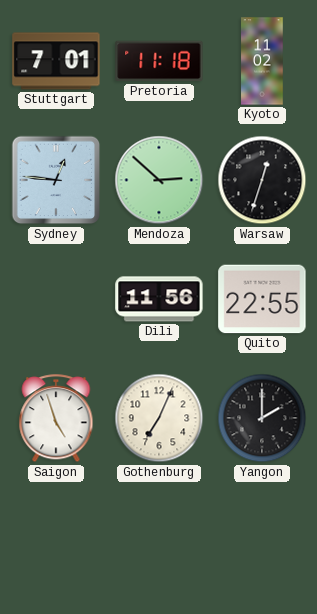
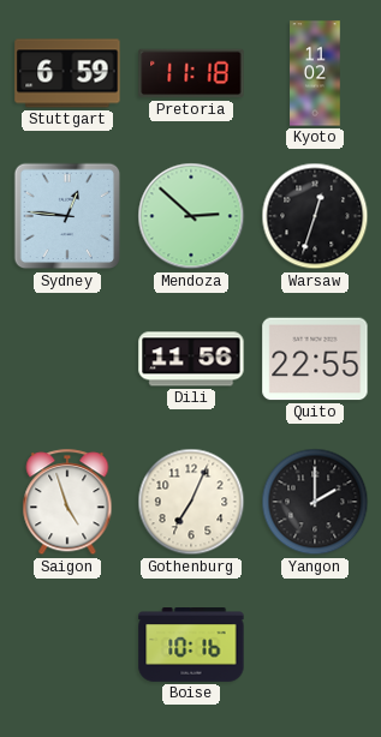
Stuttgart: 7:01 -> 6:59
Boise: none -> 10:16
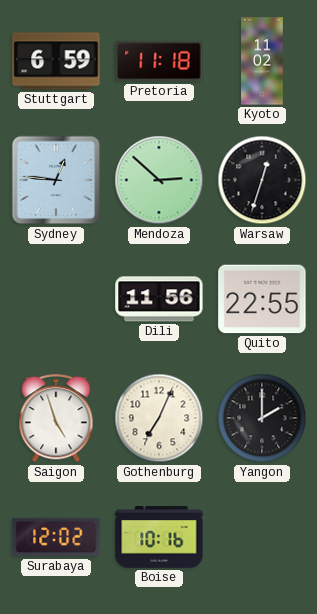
Surabaya: none -> 12:02
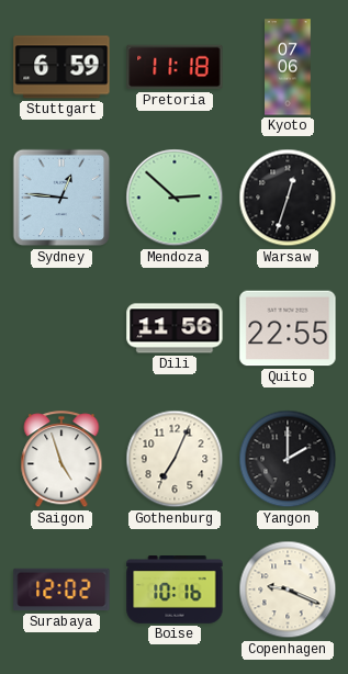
Kyoto: 11:02 -> 07:06
Copenhagen: none -> 9:19
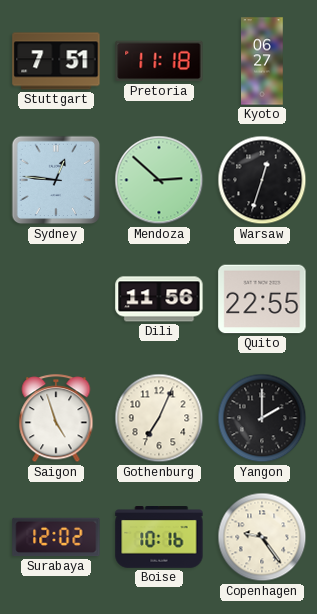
Stuttgart: 6:59 -> 7:51
Kyoto: 07:06 -> 06:27
Copenhagen: 9:19 -> 9:24
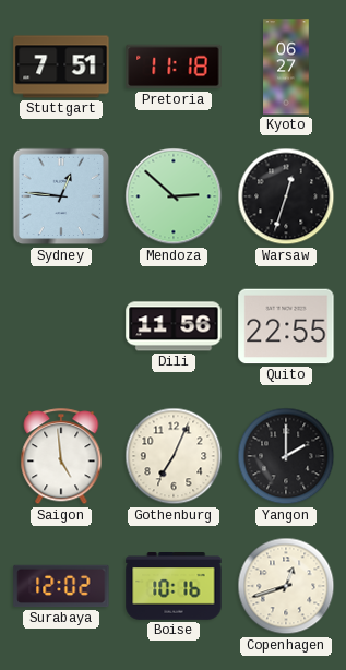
Saigon: 4:57 -> 4:59
Copenhagen: 9:24 -> 12:42
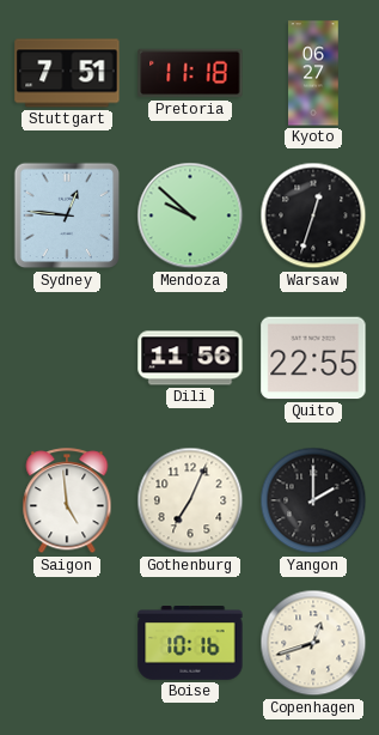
Mendoza: 2:52 -> 9:52
Surabaya: 12:02 -> none
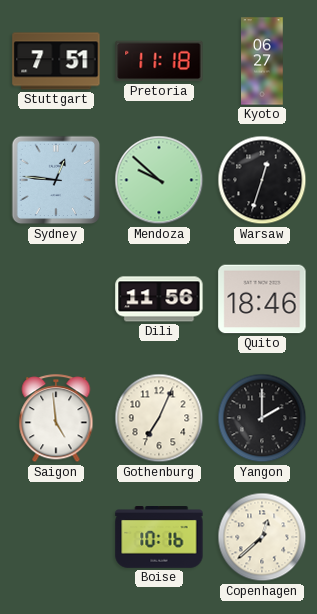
Quito: 22:55 -> 18:46
Copenhagen: 12:42 -> 12:38
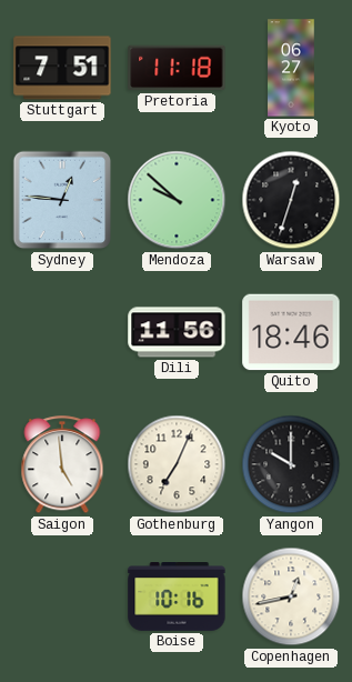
Yangon: 2:00 -> 10:00
Copenhagen: 12:38 -> 12:43
